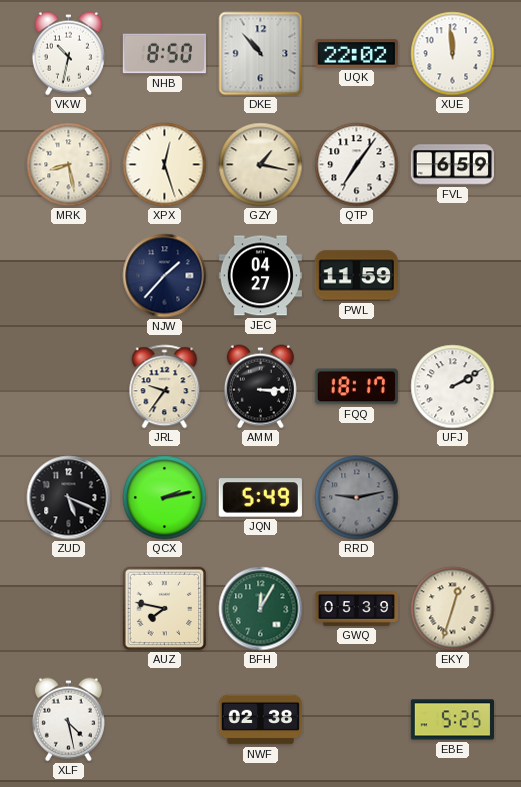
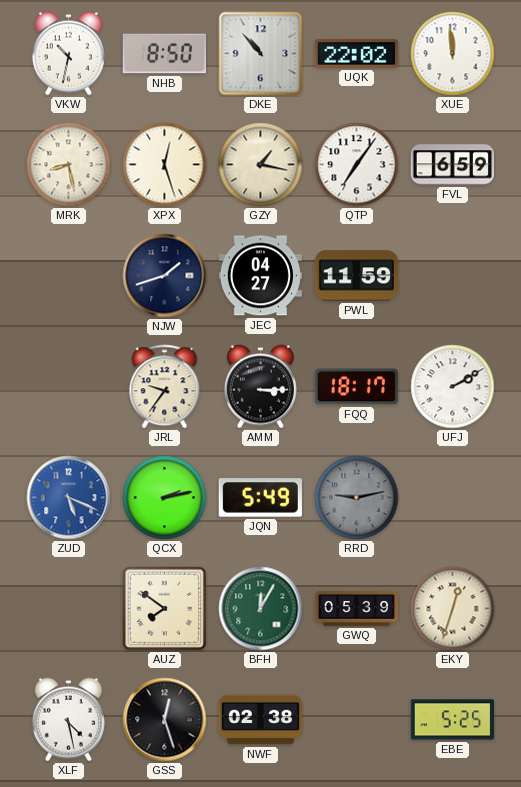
NJW: 1:37 -> 1:42
ZUD dial: black -> blue
AUZ: 7:47 -> 7:51
GSS: none -> 12:27
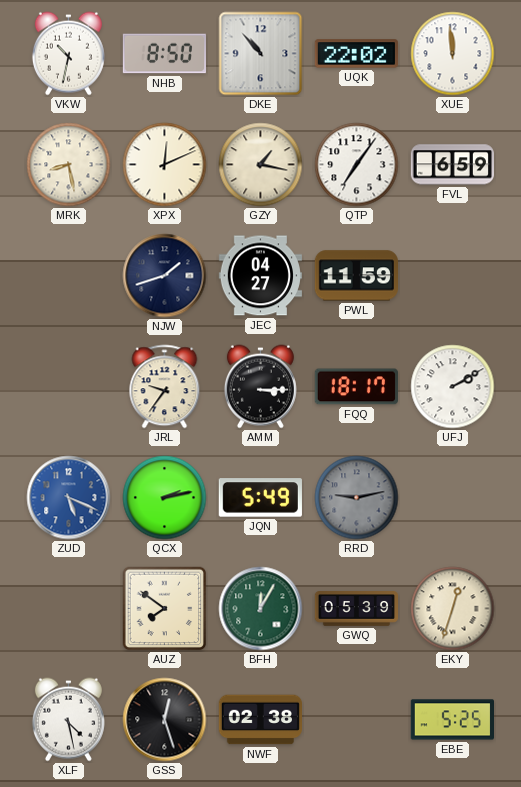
XPX: 12:27 -> 12:11
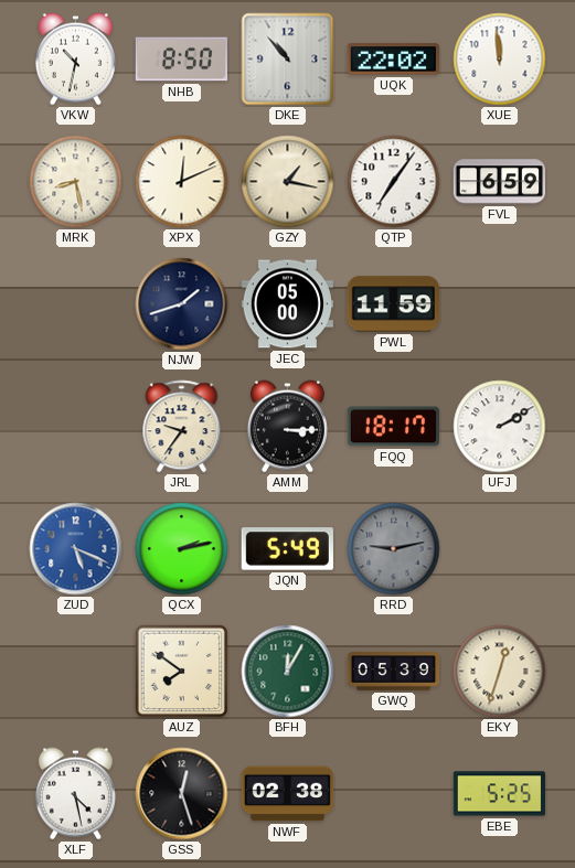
JEC: 04:27 -> 05:00
